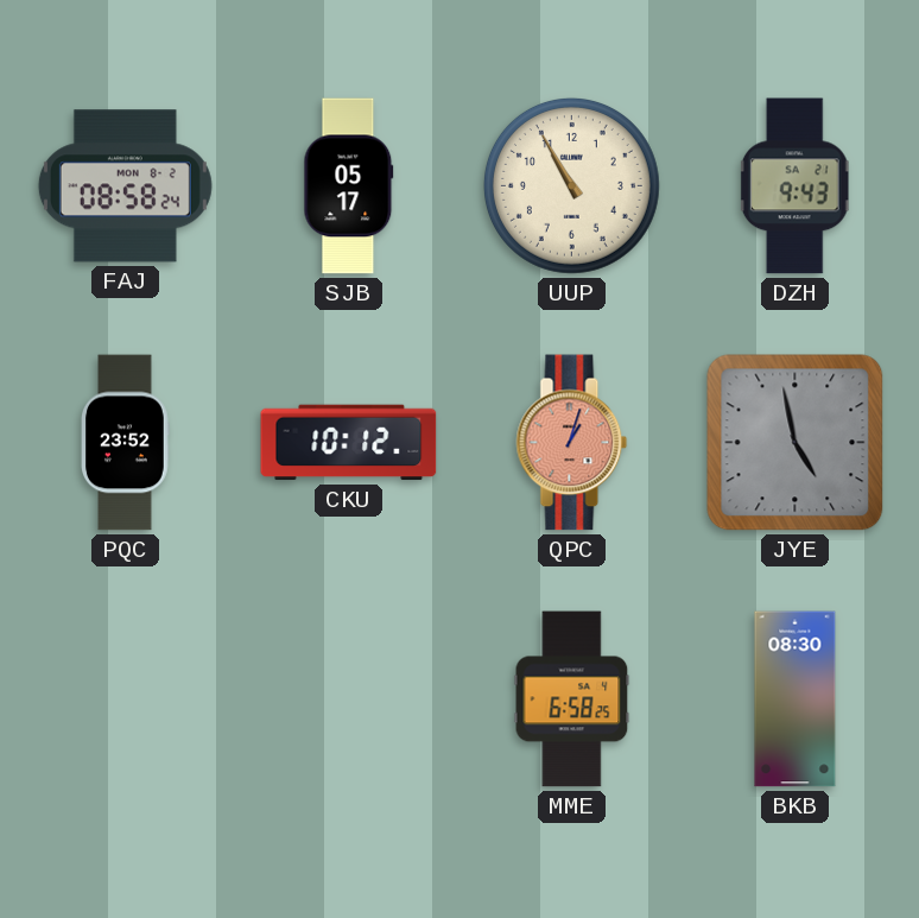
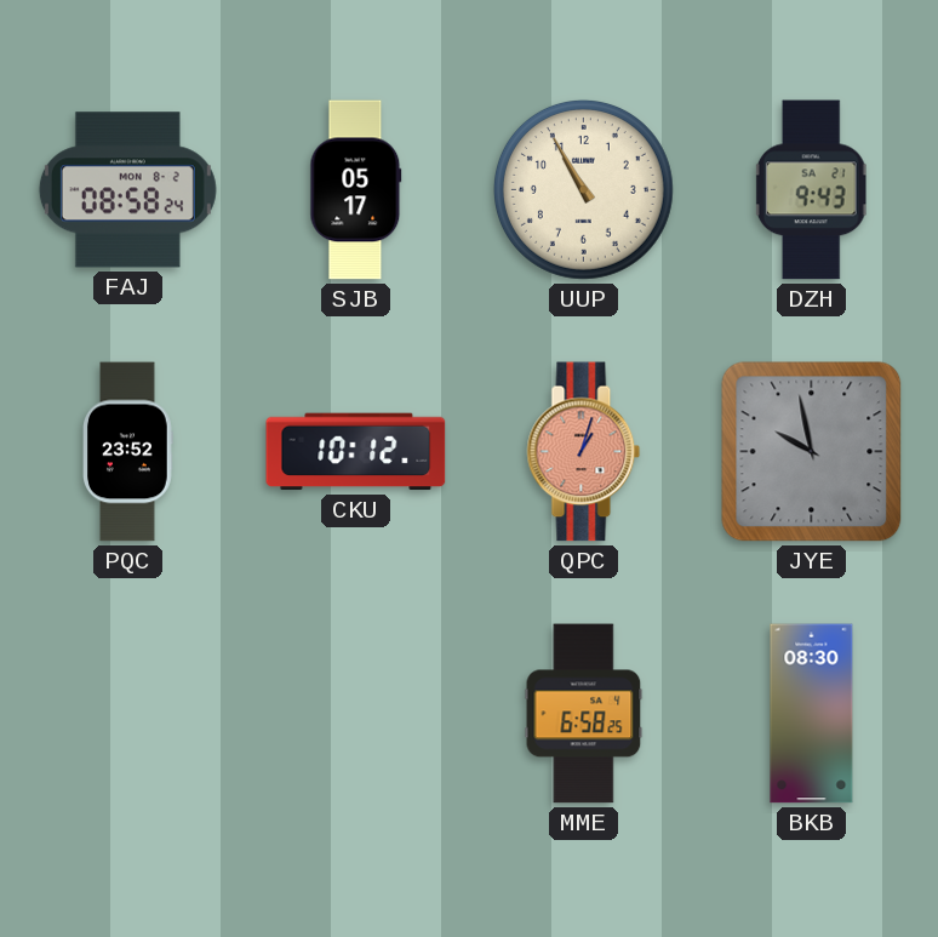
JYE: 4:58 -> 9:58
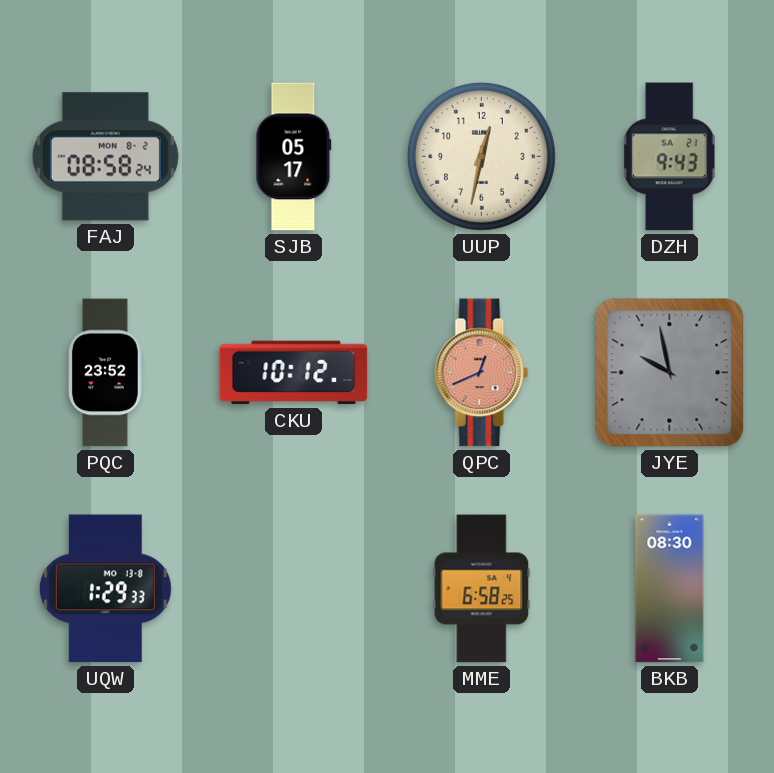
UUP: 10:55 -> 12:32
QPC: 1:03 -> 12:41
UQW: none -> 1:29
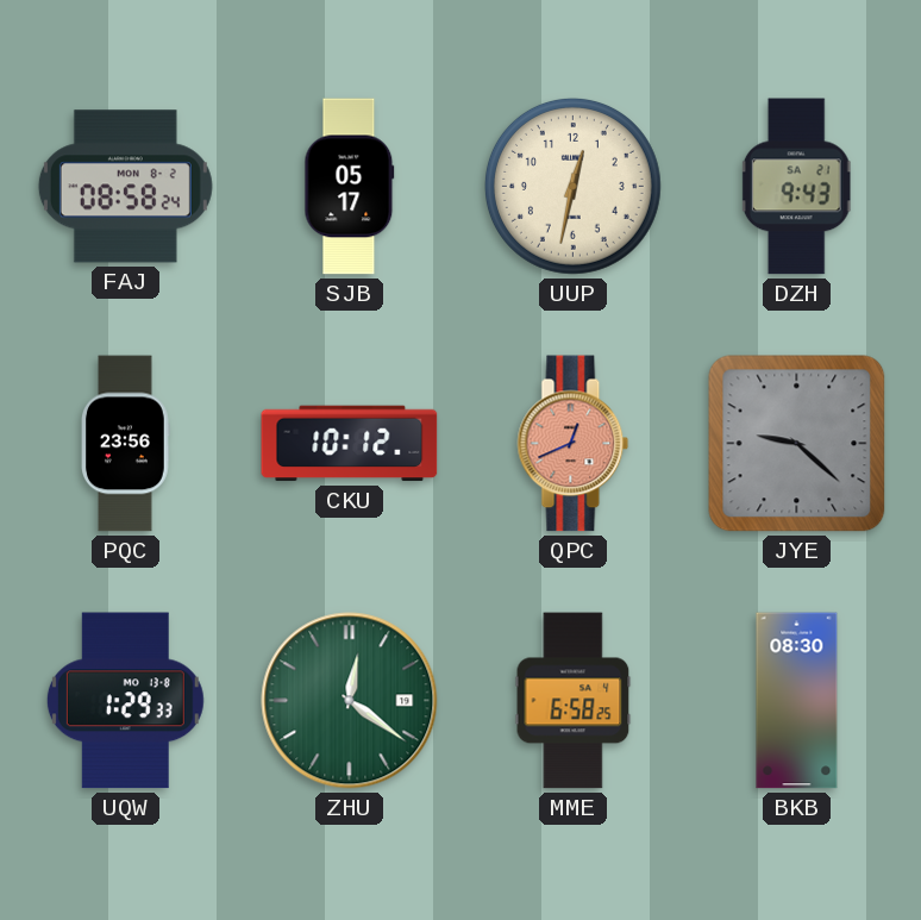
PQC: 23:52 -> 23:56
JYE: 9:58 -> 9:22
ZHU: none -> 12:21
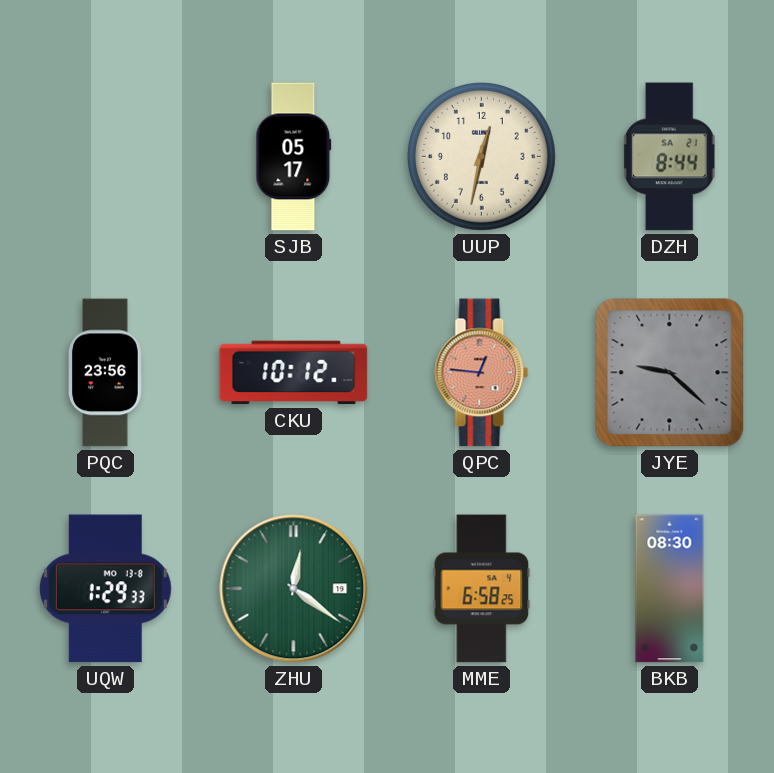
FAJ: 08:58 -> none
DZH: 9:43 -> 8:44
QPC: 12:41 -> 12:46
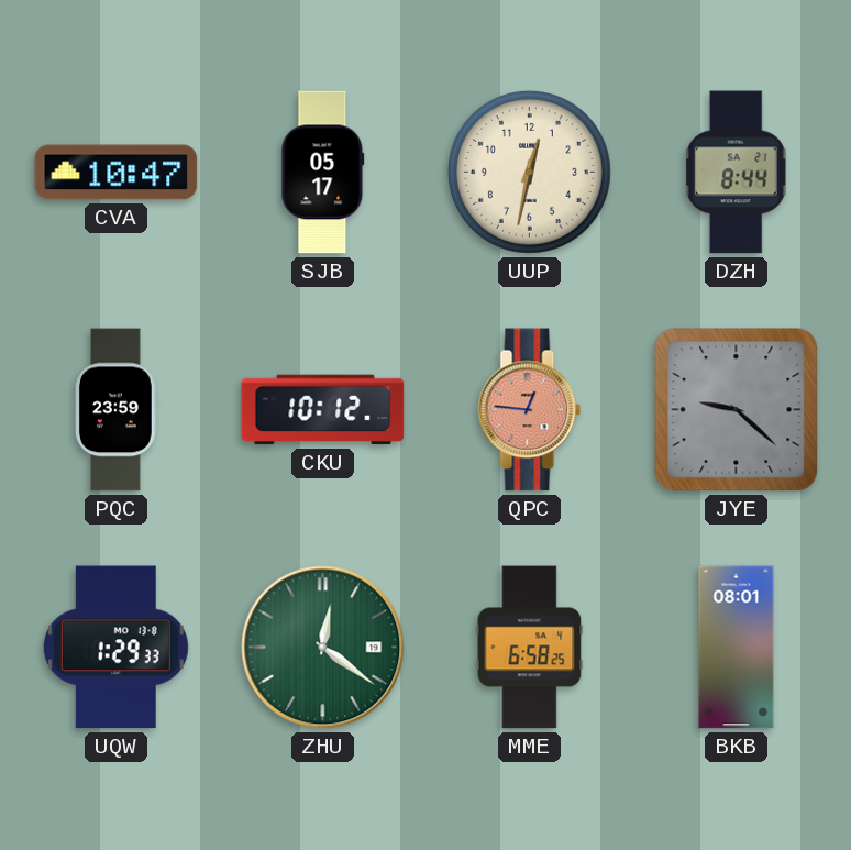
CVA: none -> 10:47
PQC: 23:56 -> 23:59
BKB: 08:30 -> 08:01
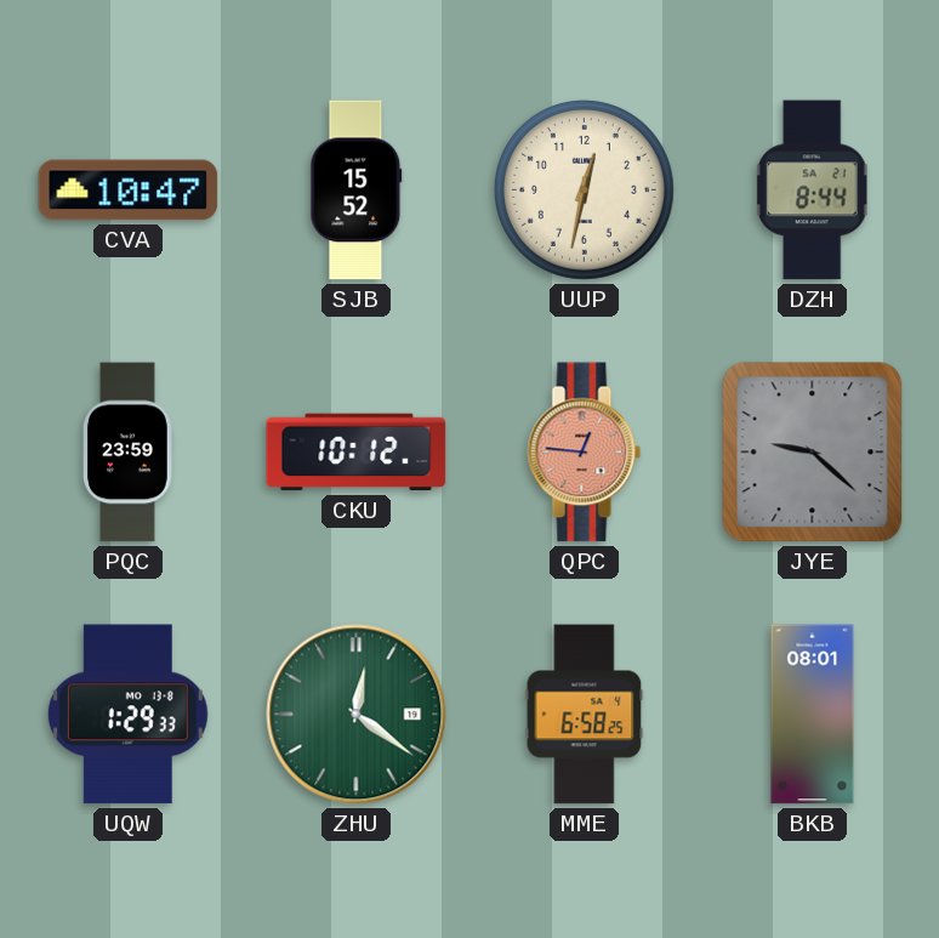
SJB: 05:17 -> 15:52
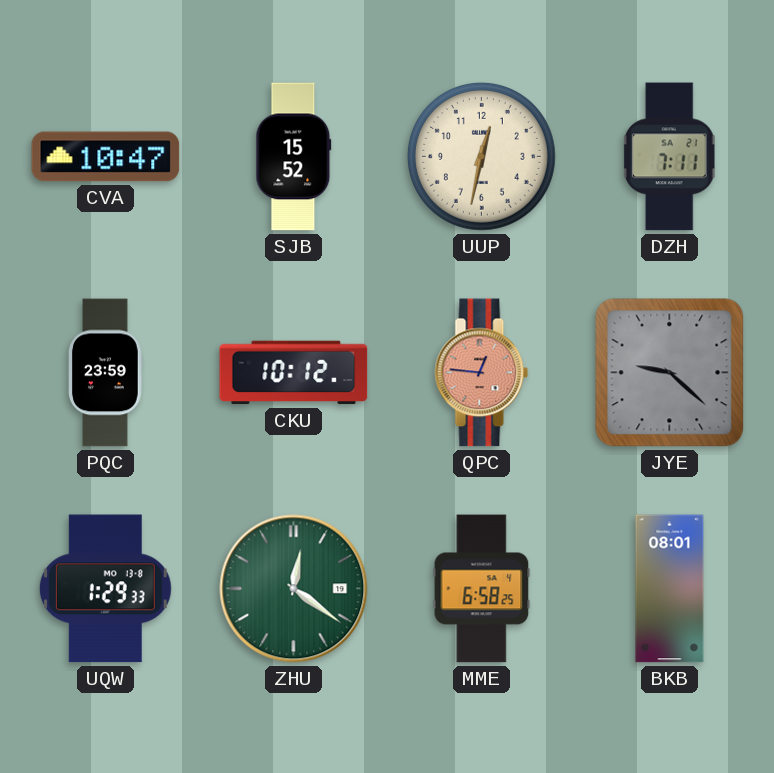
DZH: 8:44 -> 7:11
